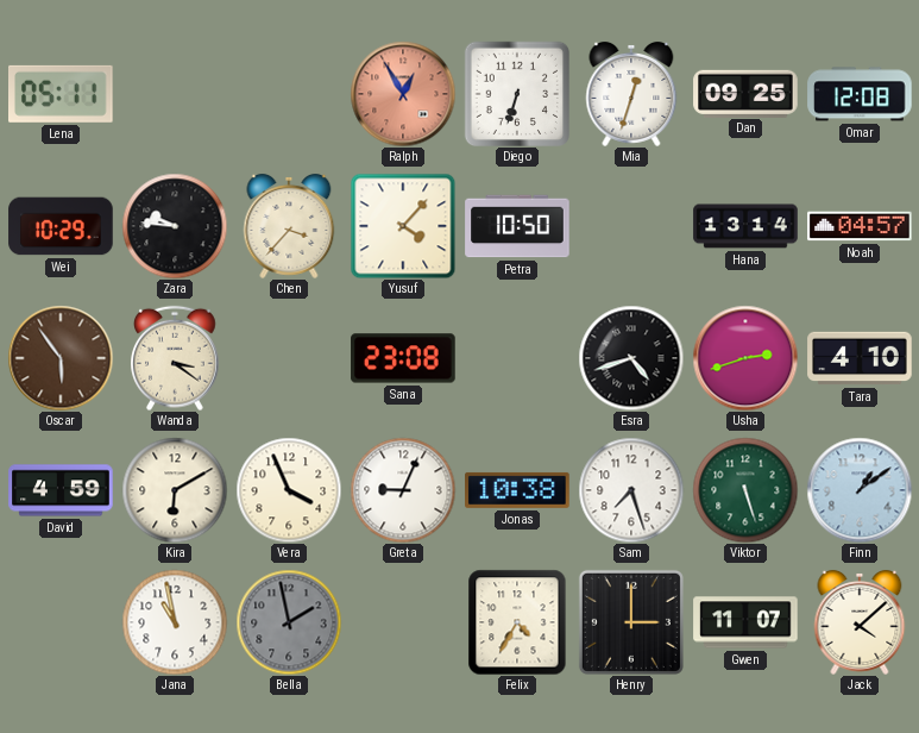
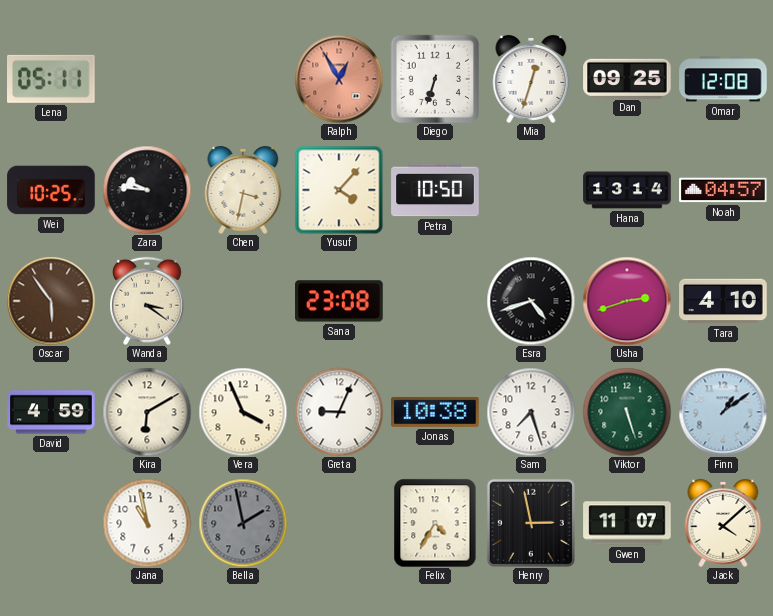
Wei: 10:29 -> 10:25
Chen: 3:37 -> 3:32
Henry: 3:00 -> 2:58
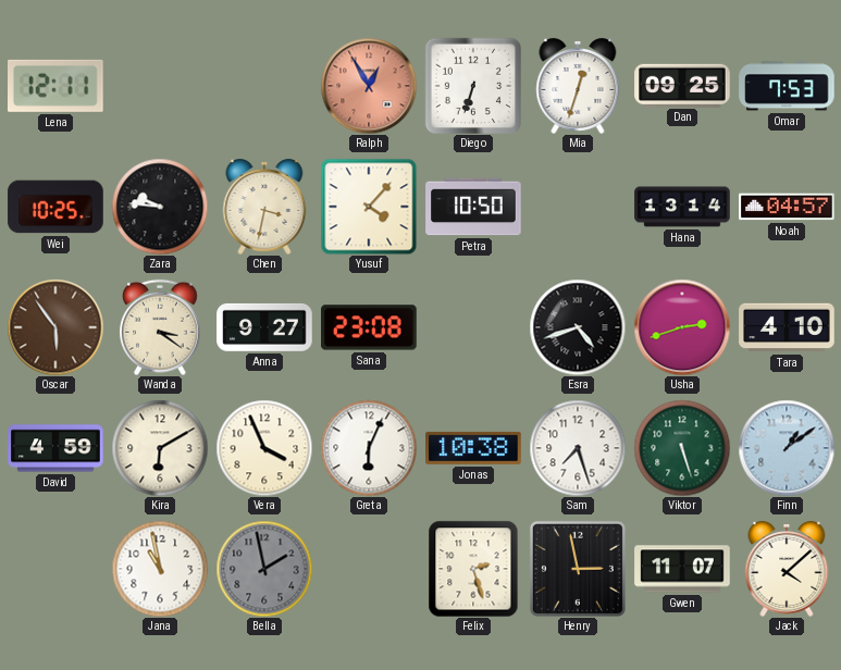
Lena: 05:11 -> 12:11
Omar: 12:08 -> 7:53
Anna: none -> 9:27
Greta: 9:04 -> 6:04
Felix: 4:35 -> 2:27
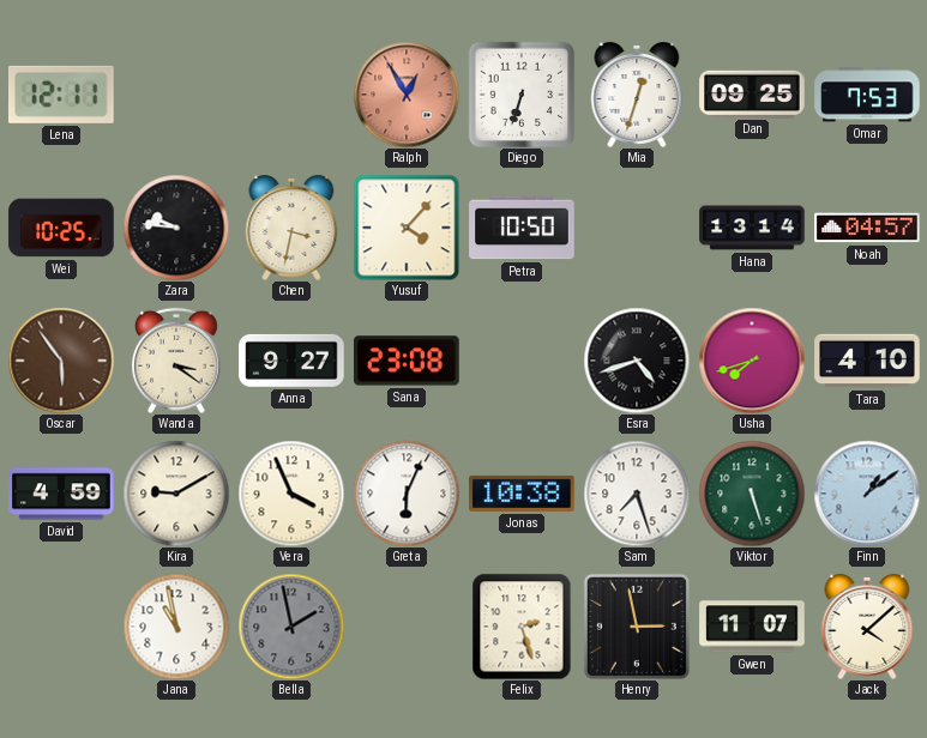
Usha: 2:42 -> 7:42
Kira: 6:10 -> 9:10
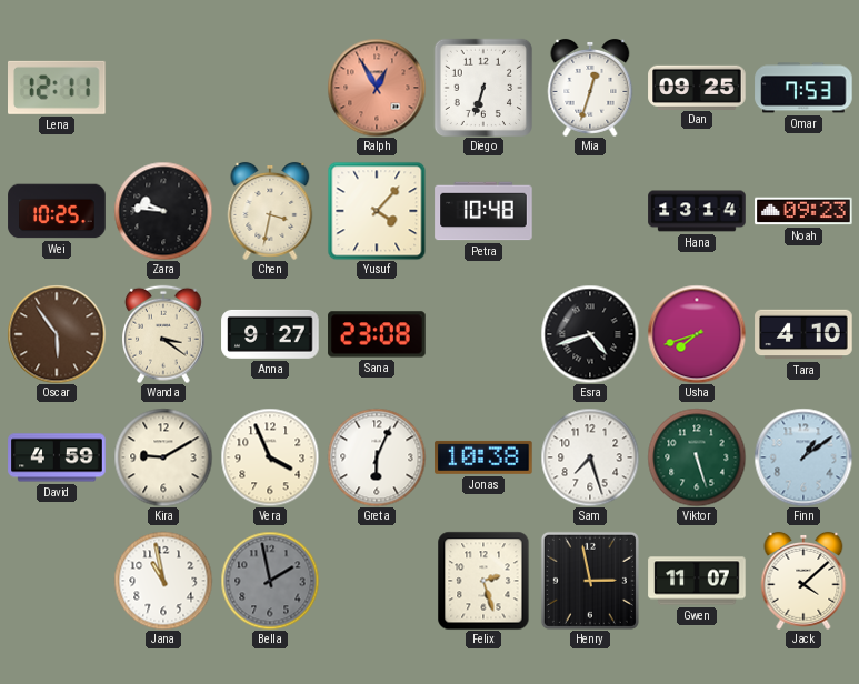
Petra: 10:50 -> 10:48
Noah: 04:57 -> 09:23
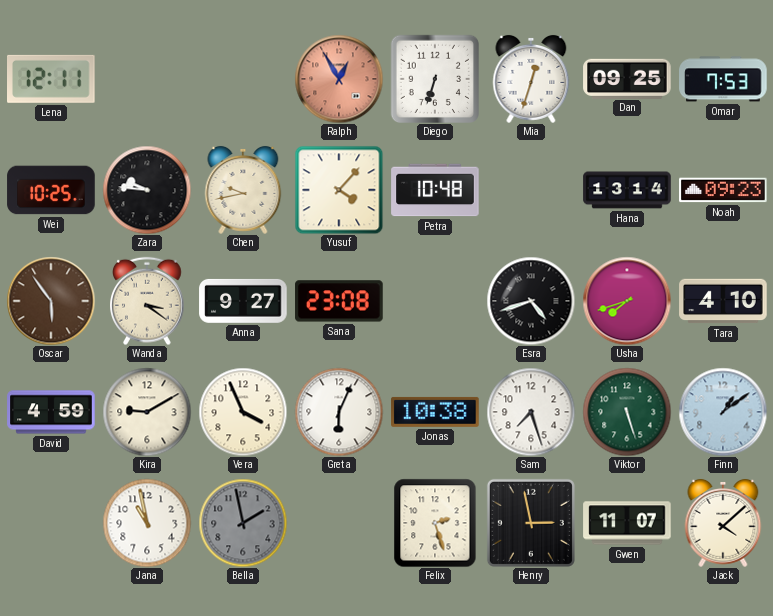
Chen: 3:32 -> 9:43
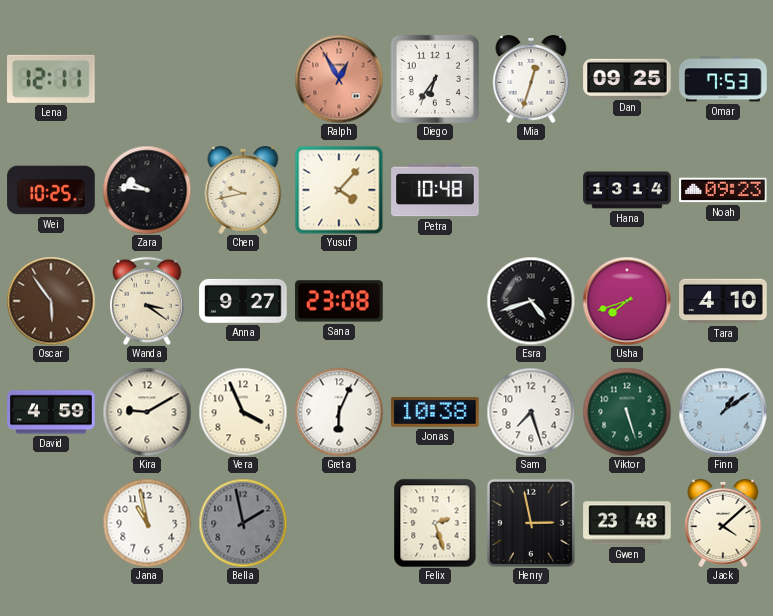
Diego: 6:33 -> 6:36
Gwen: 11:07 -> 23:48
